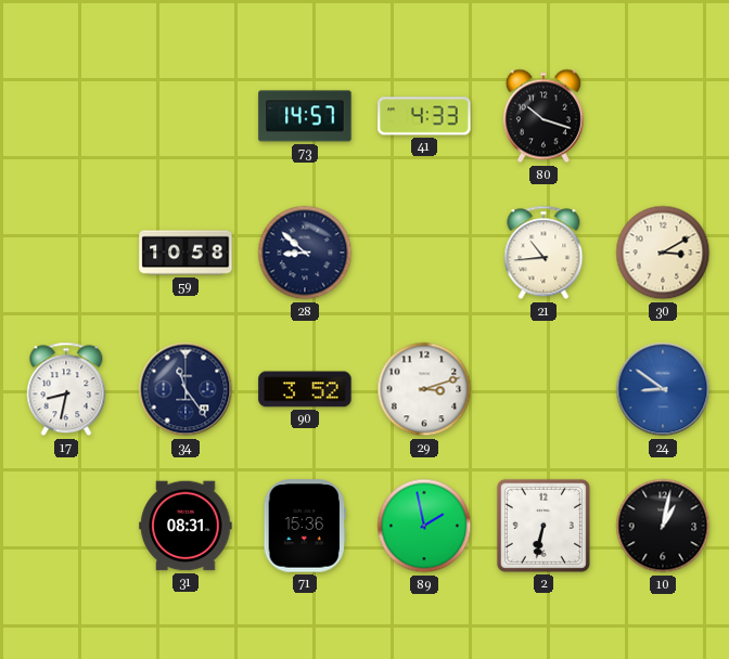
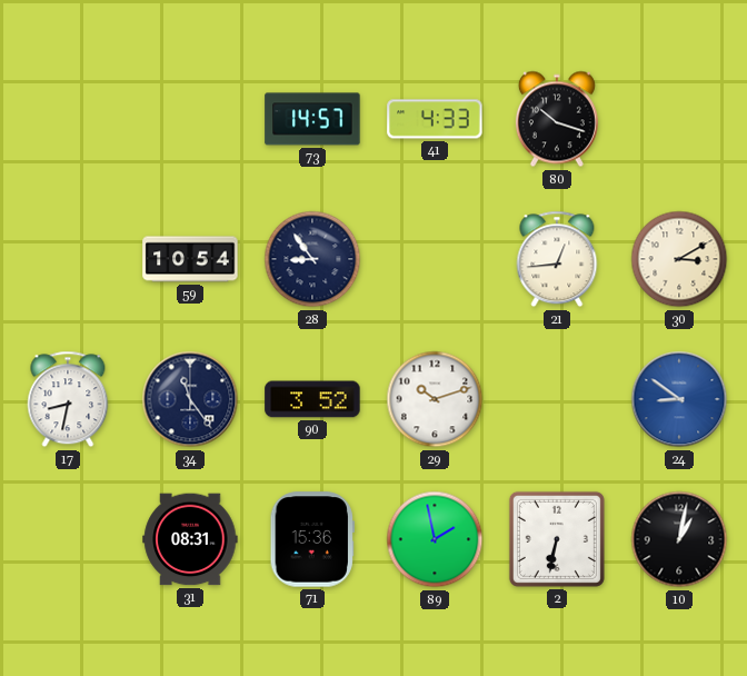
59: 10:58 -> 10:54
28: 8:52 -> 8:54
21: 10:44 -> 12:44
29: 3:12 -> 10:12
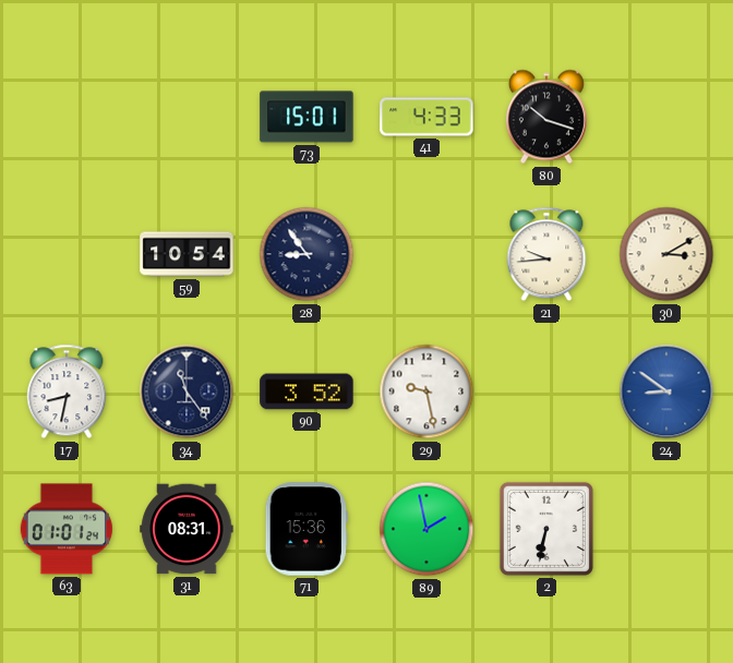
73: 14:57 -> 15:01
21: 12:44 -> 9:44
29: 10:12 -> 9:28
63: none -> 01:01
10: 1:02 -> none
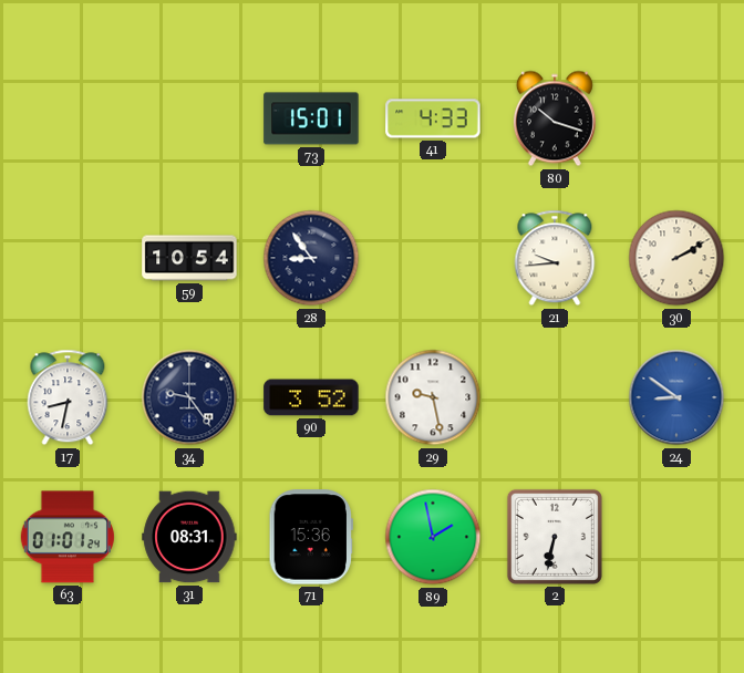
30: 3:10 -> 2:10
34: 11:24 -> 9:24
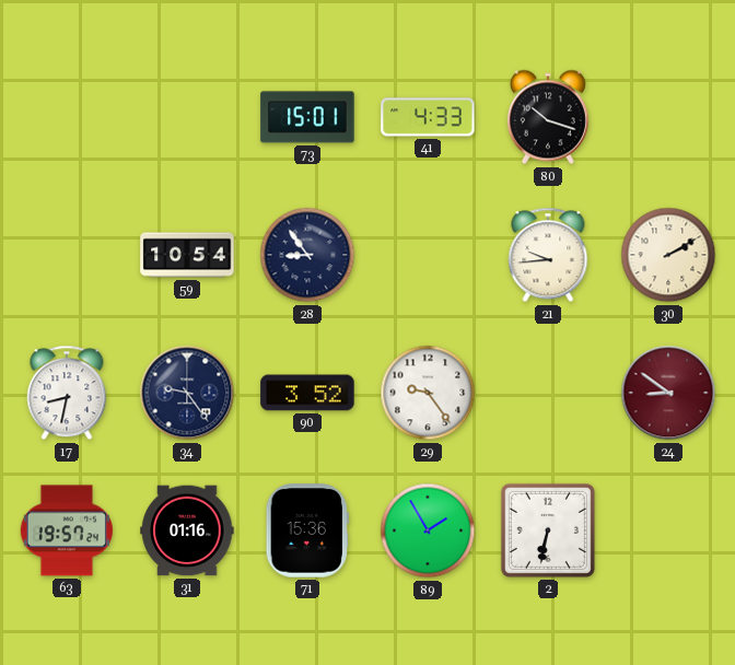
29: 9:28 -> 9:24
24 dial: blue -> burgundy
63: 01:01 -> 19:57
31: 08:31 -> 01:16
89: 1:58 -> 1:55
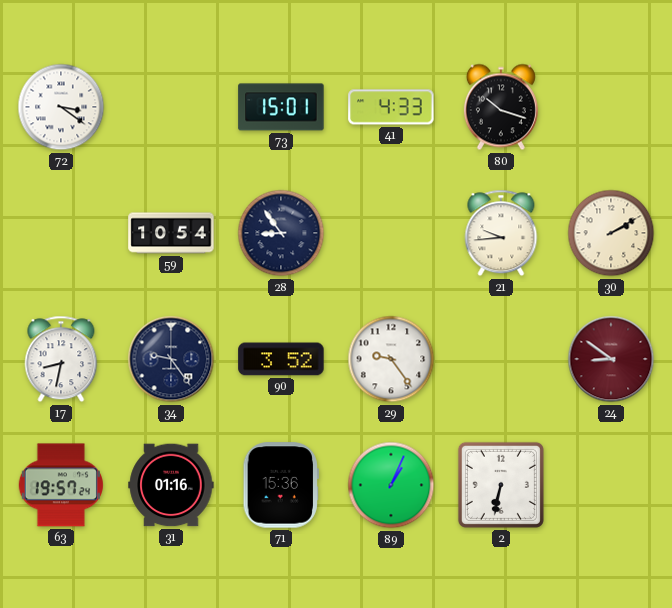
72: none -> 3:21
89: 1:55 -> 1:04
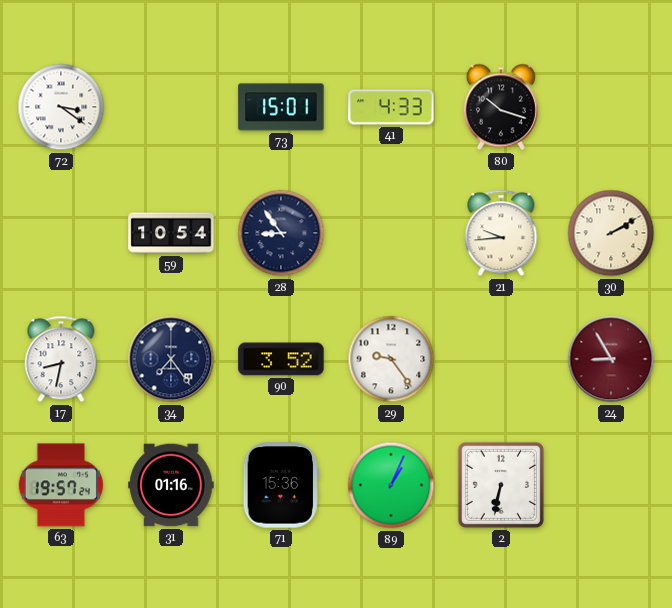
34: 9:24 -> 7:24
24: 8:51 -> 8:55
